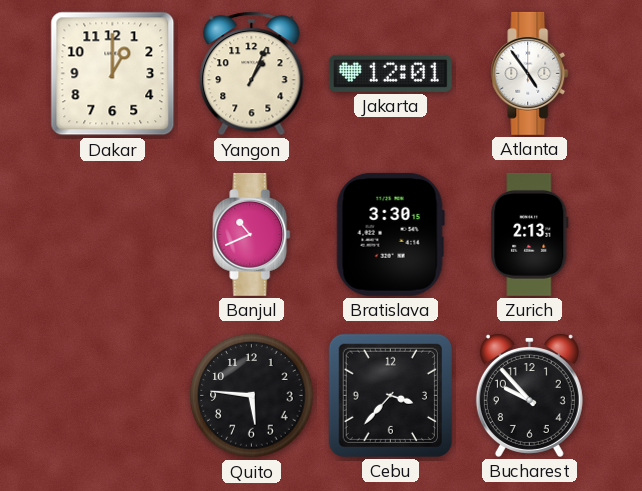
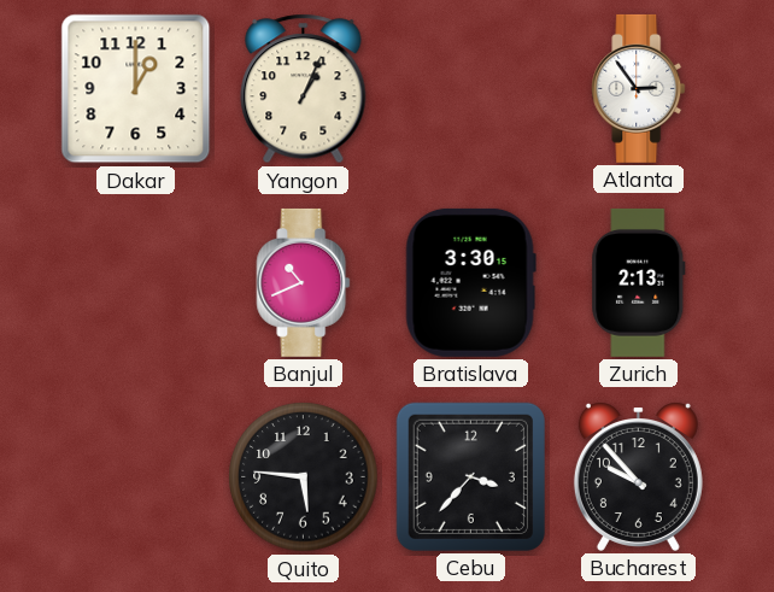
Jakarta: 12:01 -> none
Atlanta: 4:54 -> 2:54
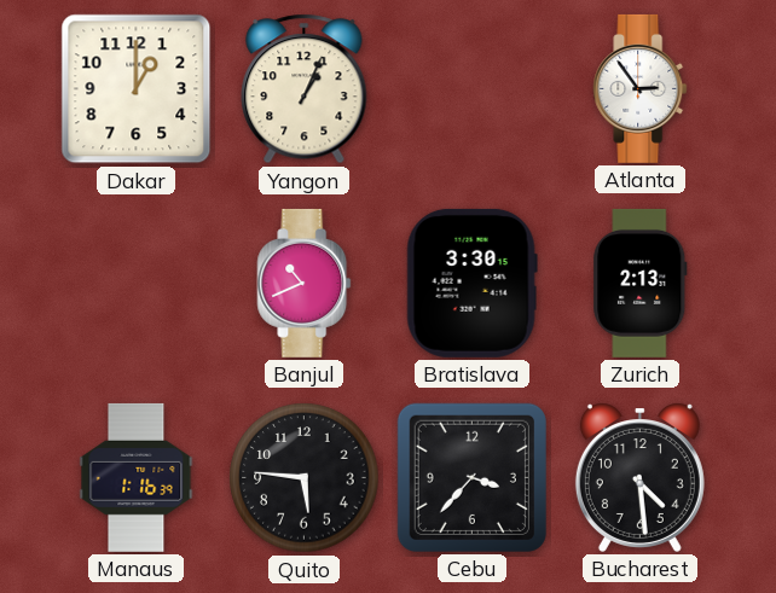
Manaus: none -> 1:16
Bucharest: 9:53 -> 4:29
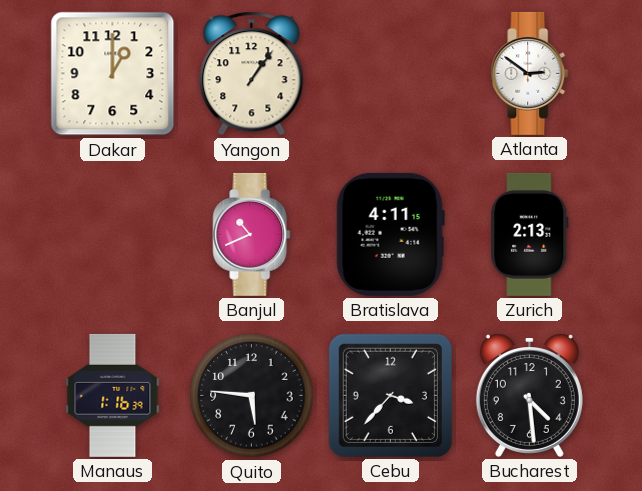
Yangon: 1:04 -> 1:06
Atlanta: 2:54 -> 2:51
Bratislava: 3:30 -> 4:11
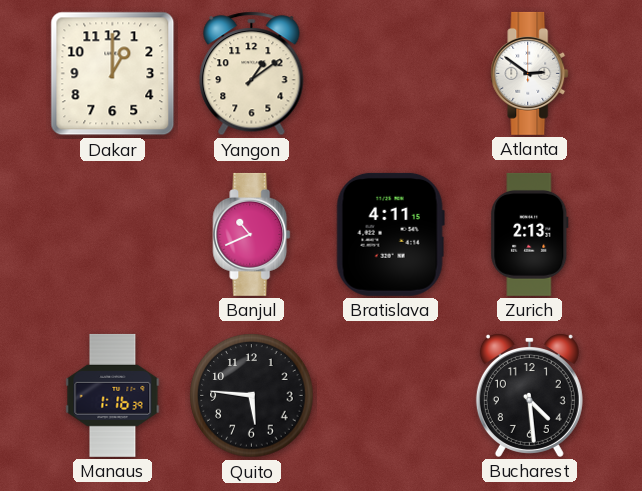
Yangon: 1:06 -> 1:09
Cebu: 3:37 -> none
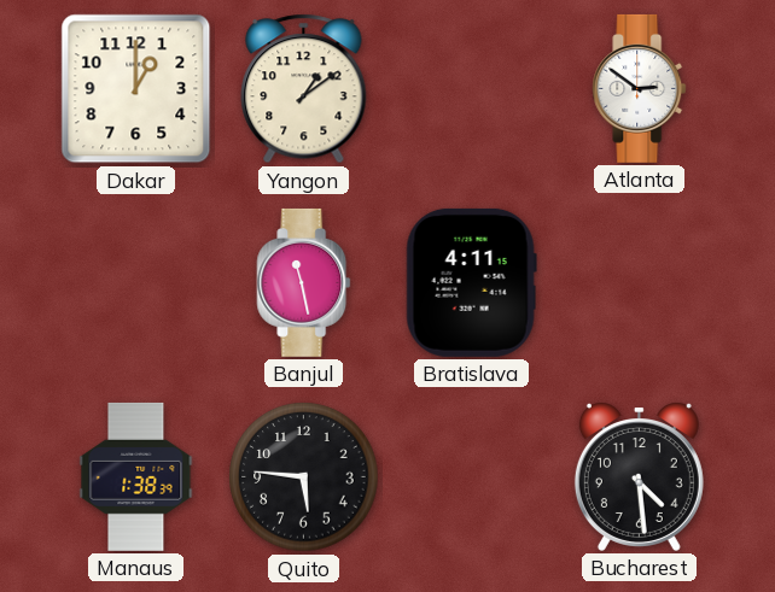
Banjul: 10:41 -> 11:28
Zurich: 2:13 -> none
Manaus: 1:16 -> 1:38
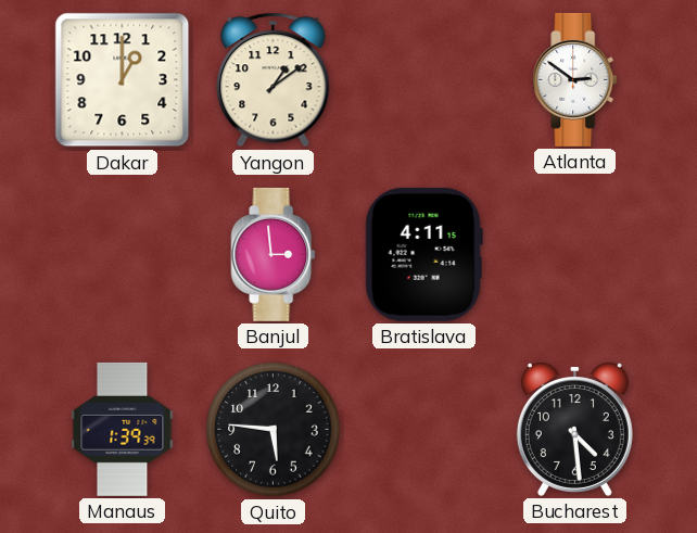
Banjul: 11:28 -> 2:59
Manaus: 1:38 -> 1:39
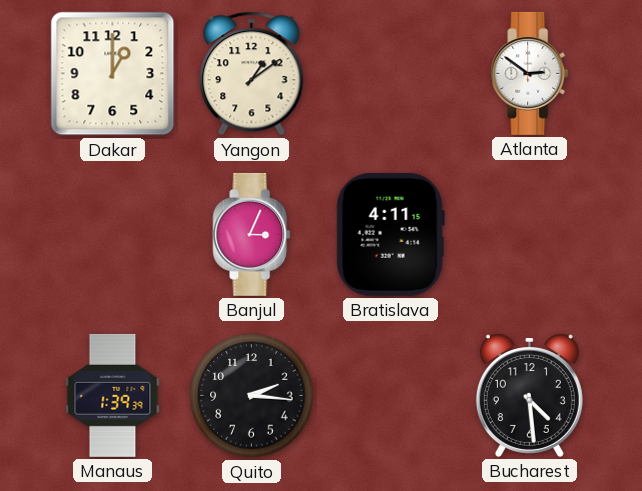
Banjul: 2:59 -> 3:04
Quito: 5:46 -> 2:16
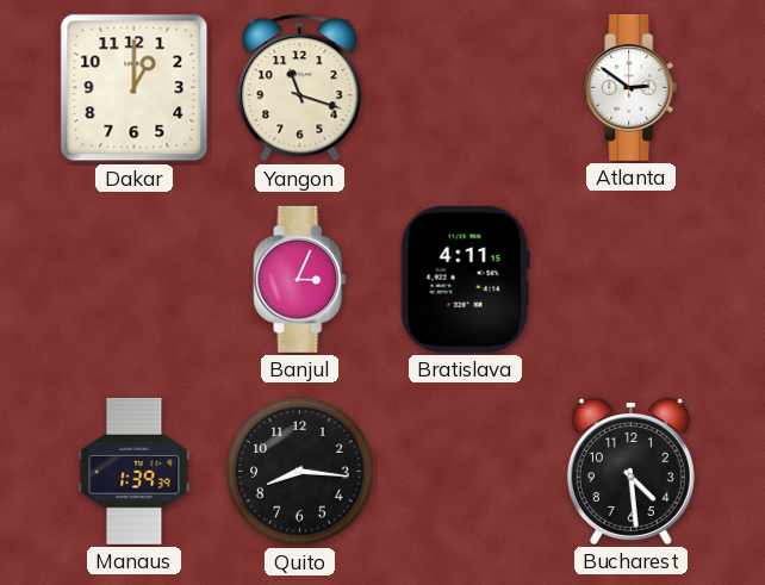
Yangon: 1:09 -> 11:18
Quito: 2:16 -> 8:16
